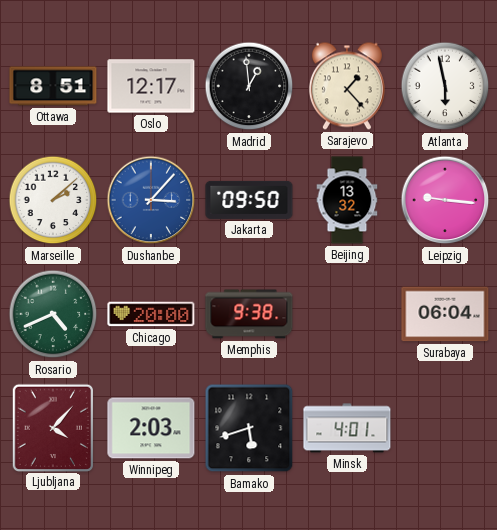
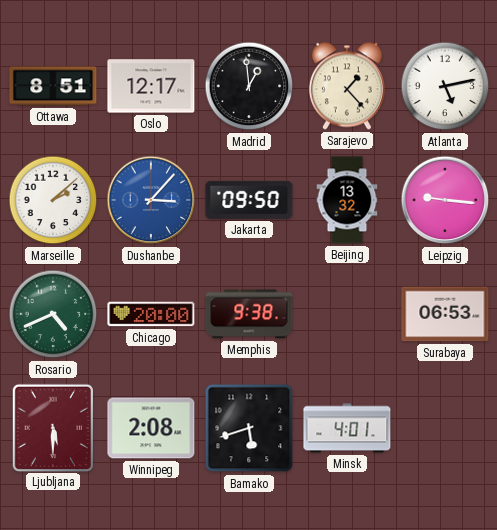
Atlanta: 5:58 -> 5:13
Surabaya: 06:04 -> 06:53
Ljubljana: 4:07 -> 5:30
Winnipeg: 2:03 -> 2:08
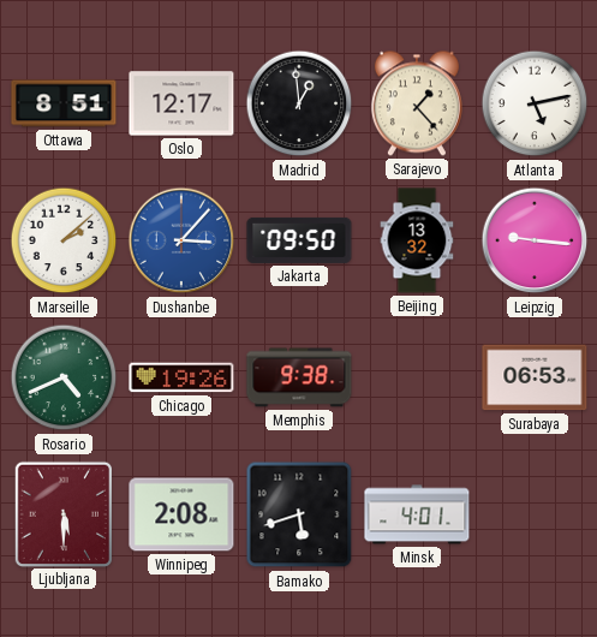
Chicago: 20:00 -> 19:26
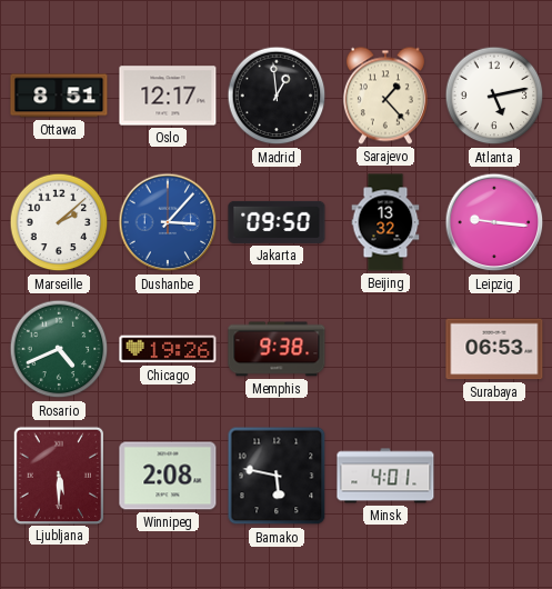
Bamako: 5:42 -> 5:47
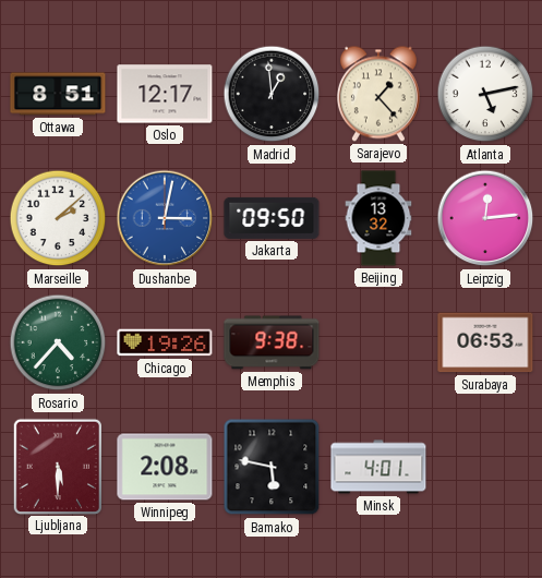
Dushanbe: 3:07 -> 3:02
Leipzig: 9:16 -> 12:14
Rosario: 4:41 -> 4:37
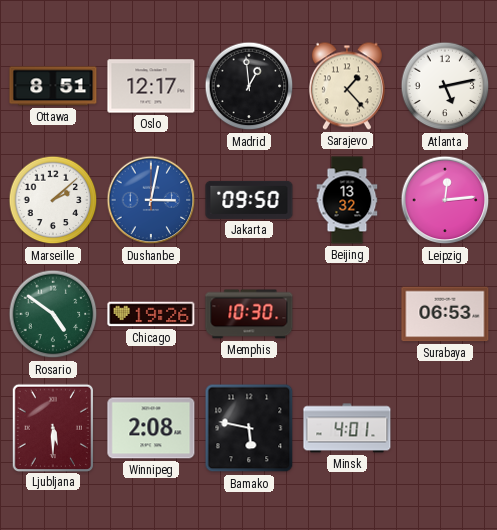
Rosario: 4:37 -> 4:51
Memphis: 9:38 -> 10:30
